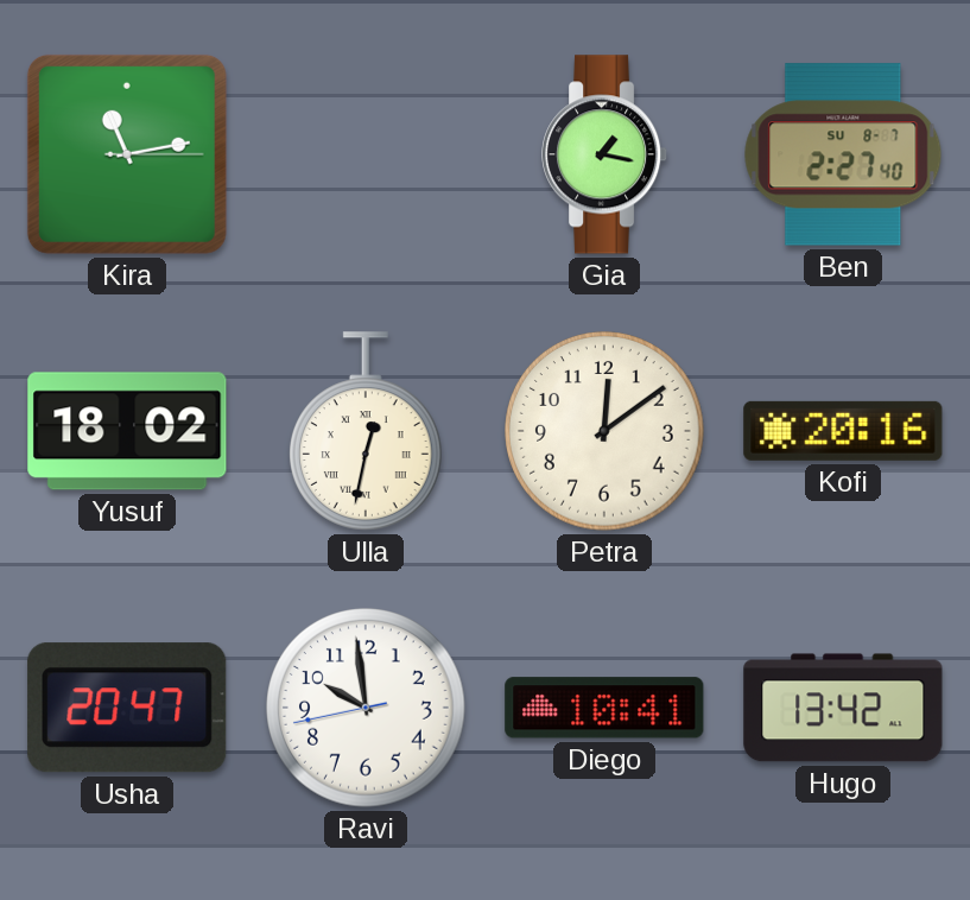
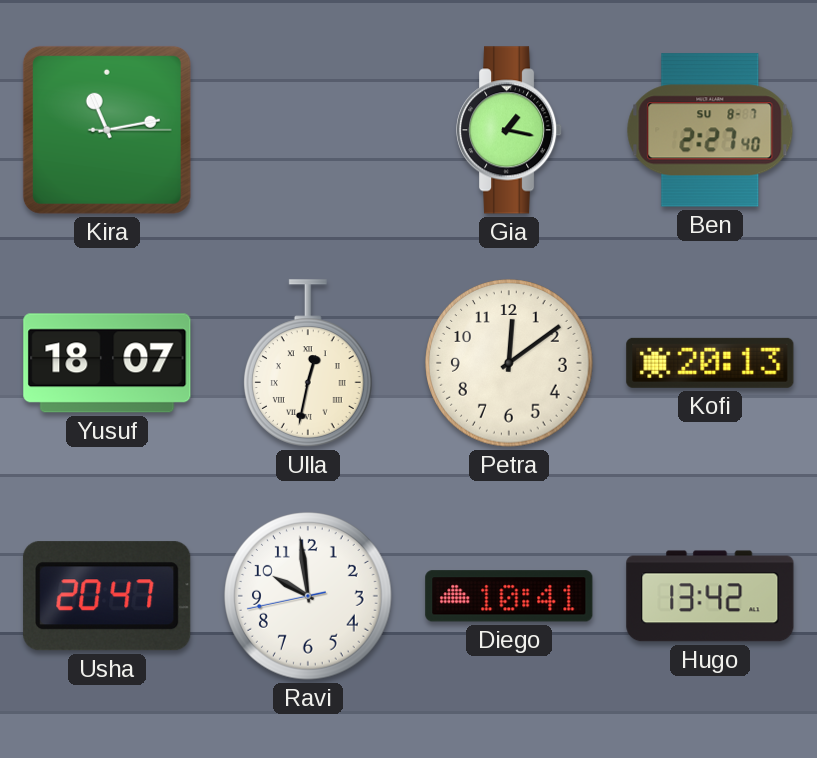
Yusuf: 18:02 -> 18:07
Kofi: 20:16 -> 20:13
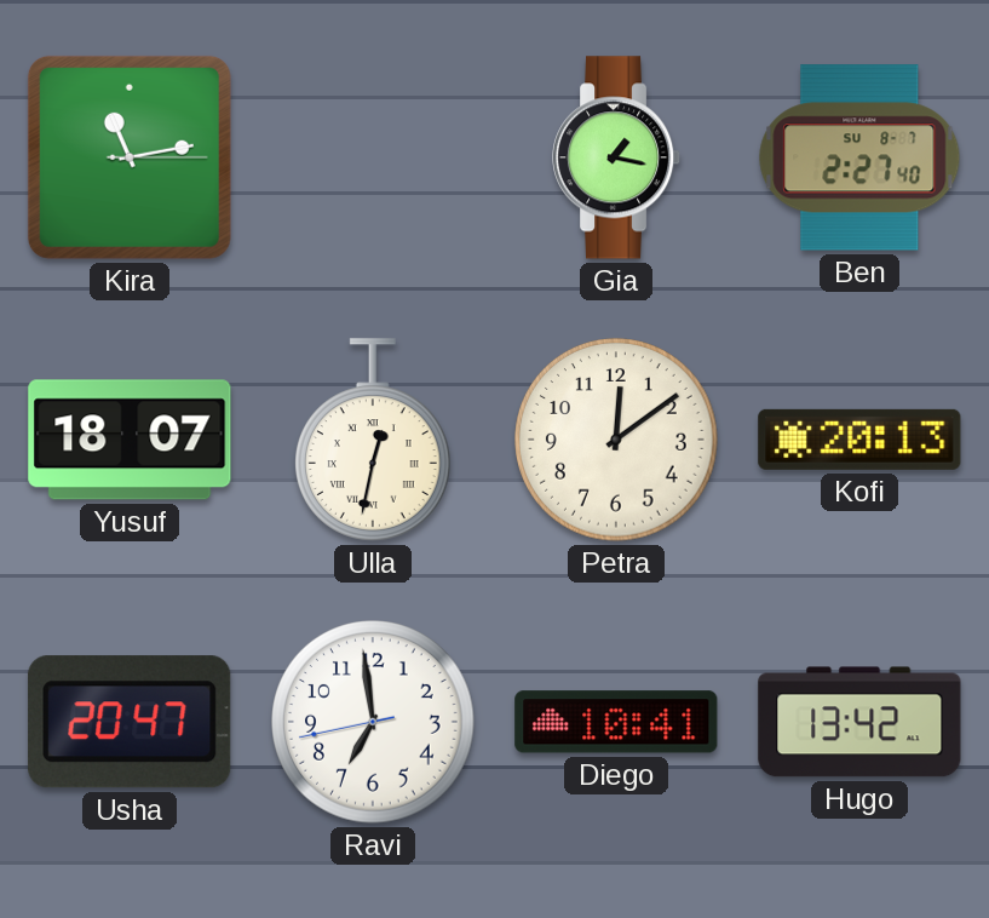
Ravi: 9:58 -> 6:58
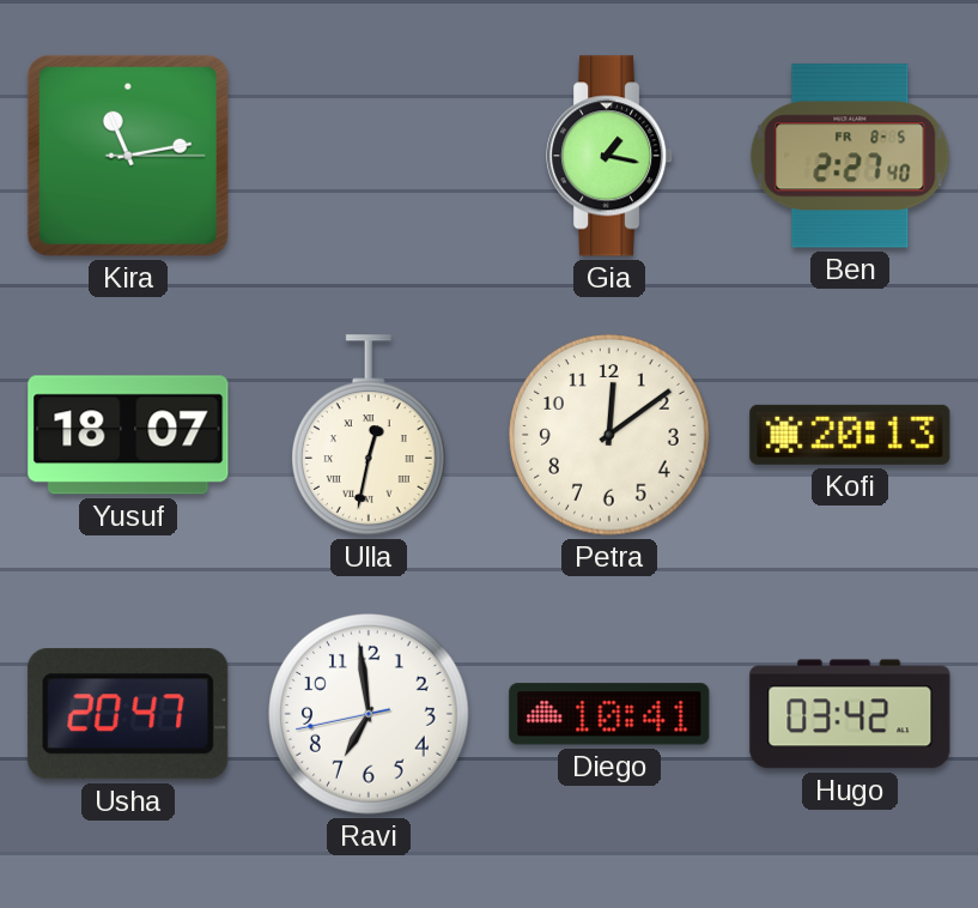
Ben date: SU 8-7 -> FR 8-5
Hugo: 13:42 -> 03:42
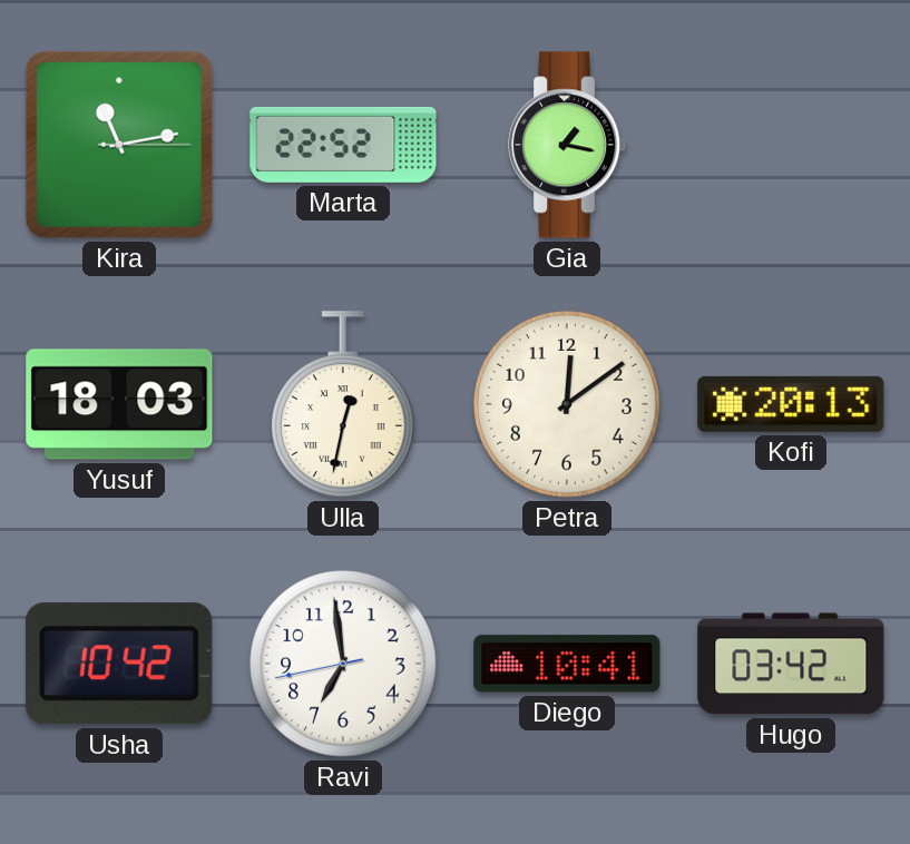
Marta: none -> 22:52
Ben: 2:27 -> none
Yusuf: 18:07 -> 18:03
Usha: 20:47 -> 10:42
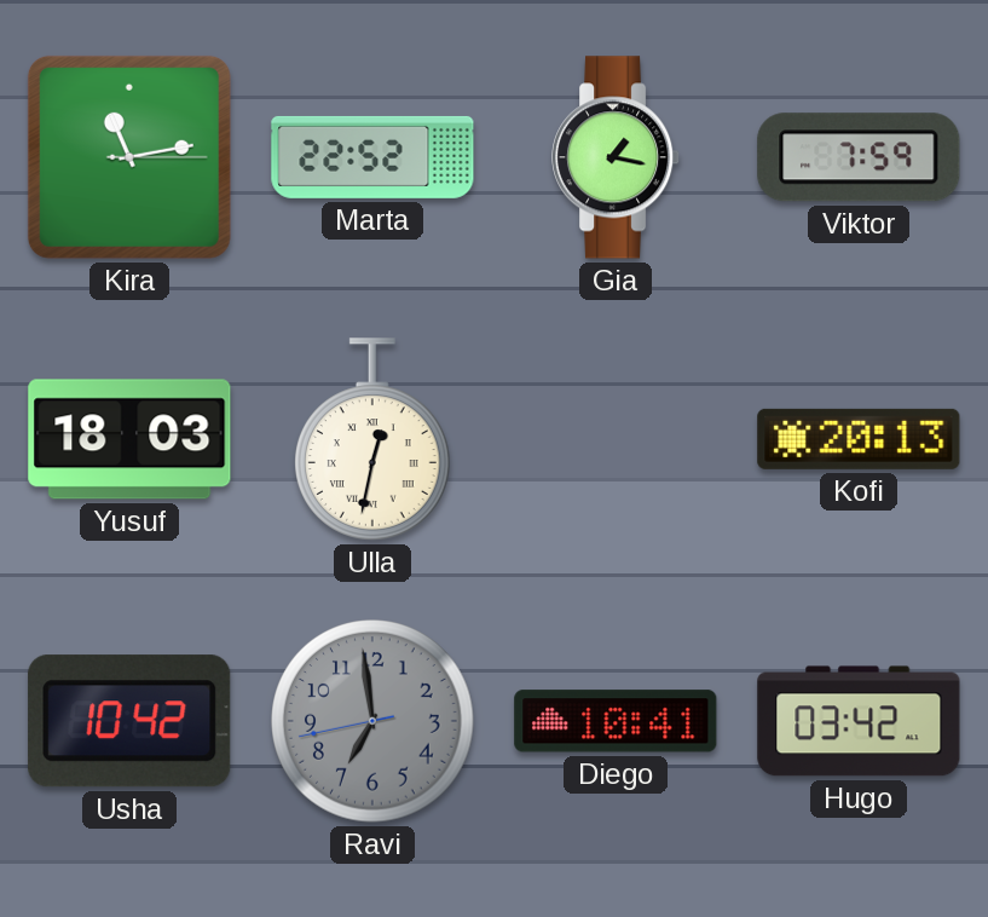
Viktor: none -> 7:59
Petra: 12:09 -> none
Ravi dial: white -> grey
